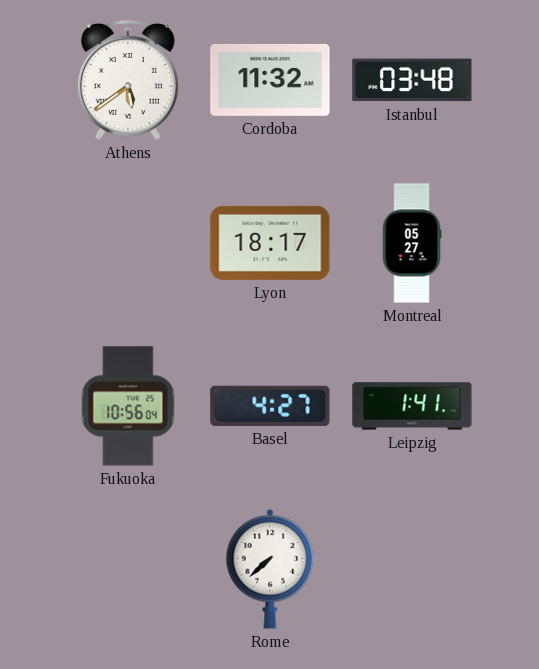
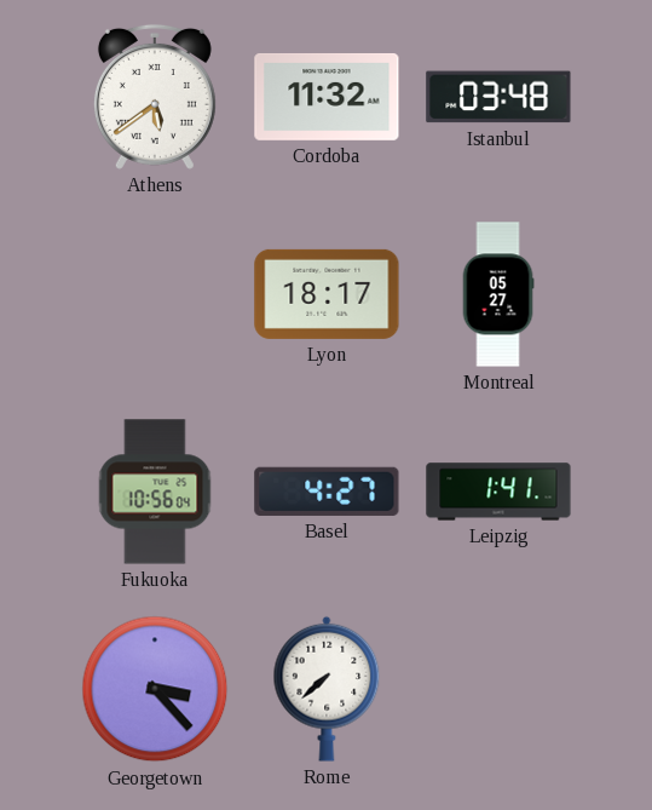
Georgetown: none -> 3:23
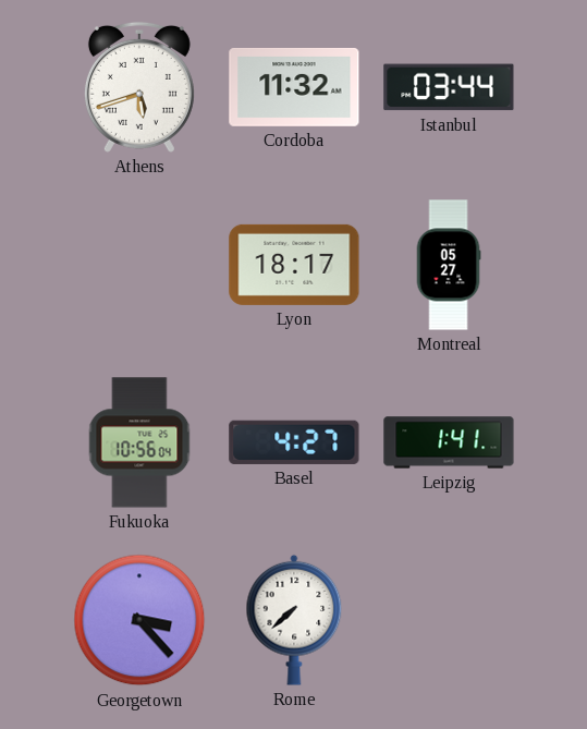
Athens: 5:39 -> 5:42
Istanbul: 03:48 -> 03:44
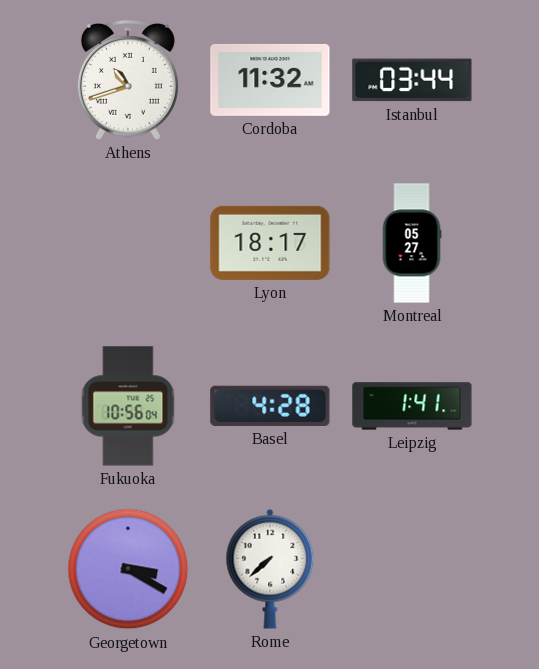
Athens: 5:42 -> 10:42
Basel: 4:27 -> 4:28
Georgetown: 3:23 -> 3:20
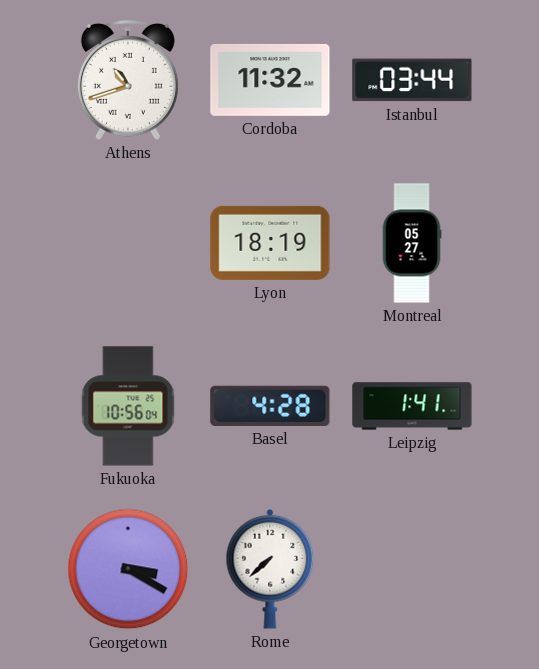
Lyon: 18:17 -> 18:19
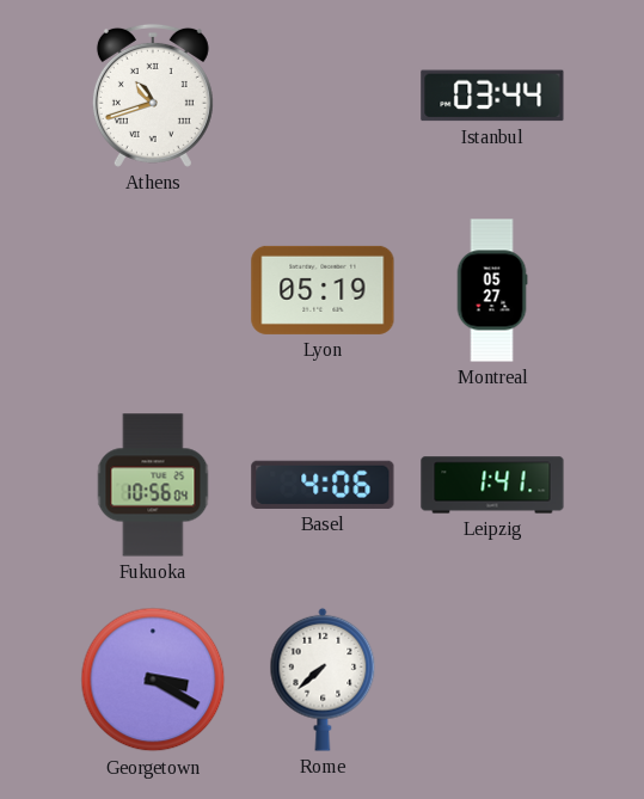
Cordoba: 11:32 -> none
Lyon: 18:19 -> 05:19
Basel: 4:28 -> 4:06
